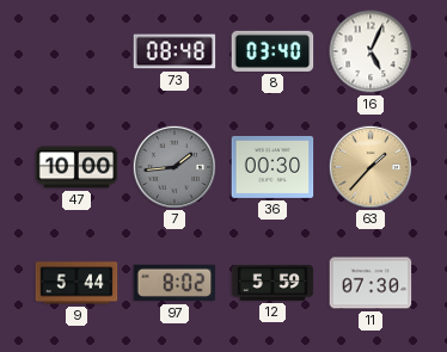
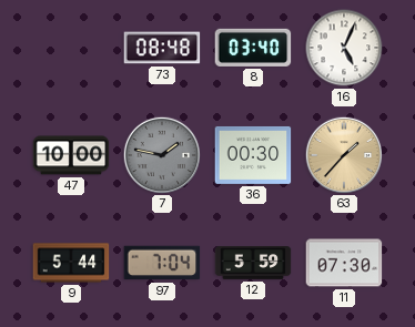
7: 1:44 -> 1:47
97: 8:02 -> 7:04
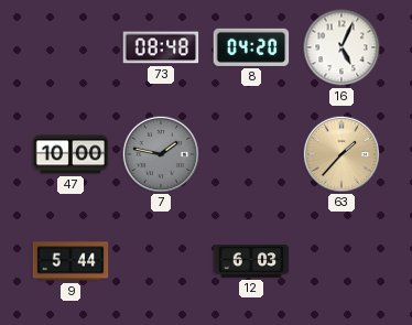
8: 03:40 -> 04:20
36: 00:30 -> none
97: 7:04 -> none
12: 5:59 -> 6:03
11: 07:30 -> none
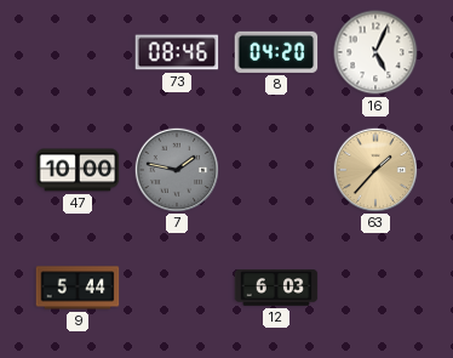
73: 08:48 -> 08:46
